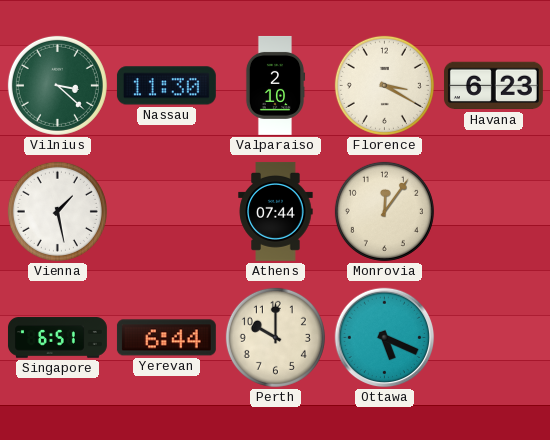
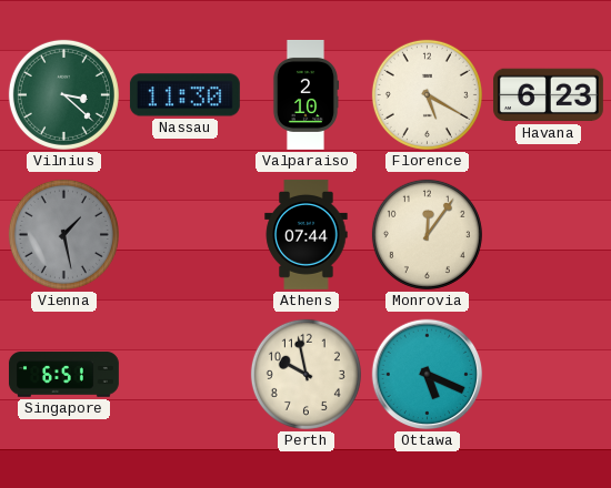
Florence: 3:20 -> 5:20
Vienna dial: white -> grey
Yerevan: 6:44 -> none
Perth: 10:00 -> 9:58
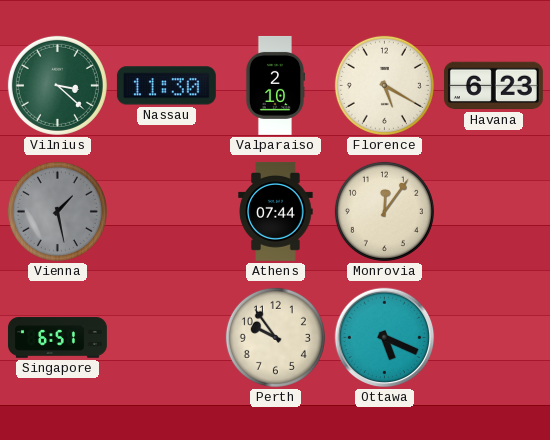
Perth: 9:58 -> 9:54
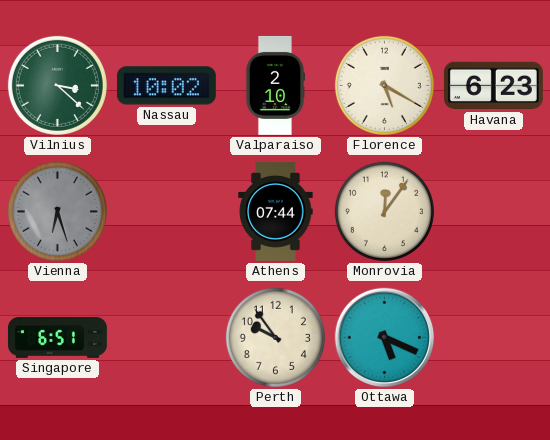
Nassau: 11:30 -> 10:02
Vienna: 1:28 -> 6:27
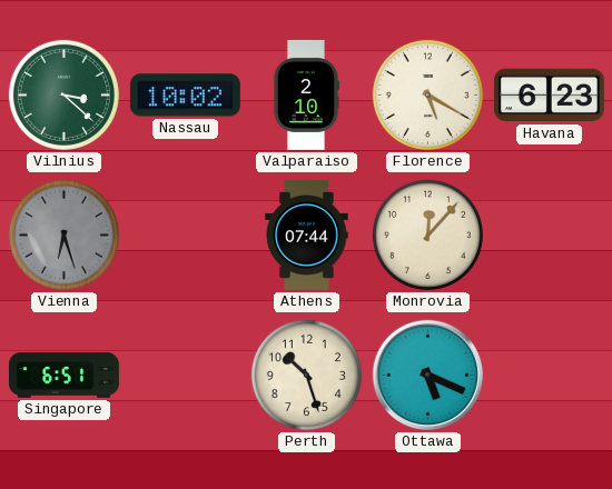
Monrovia: 12:06 -> 12:07
Perth: 9:54 -> 10:27
